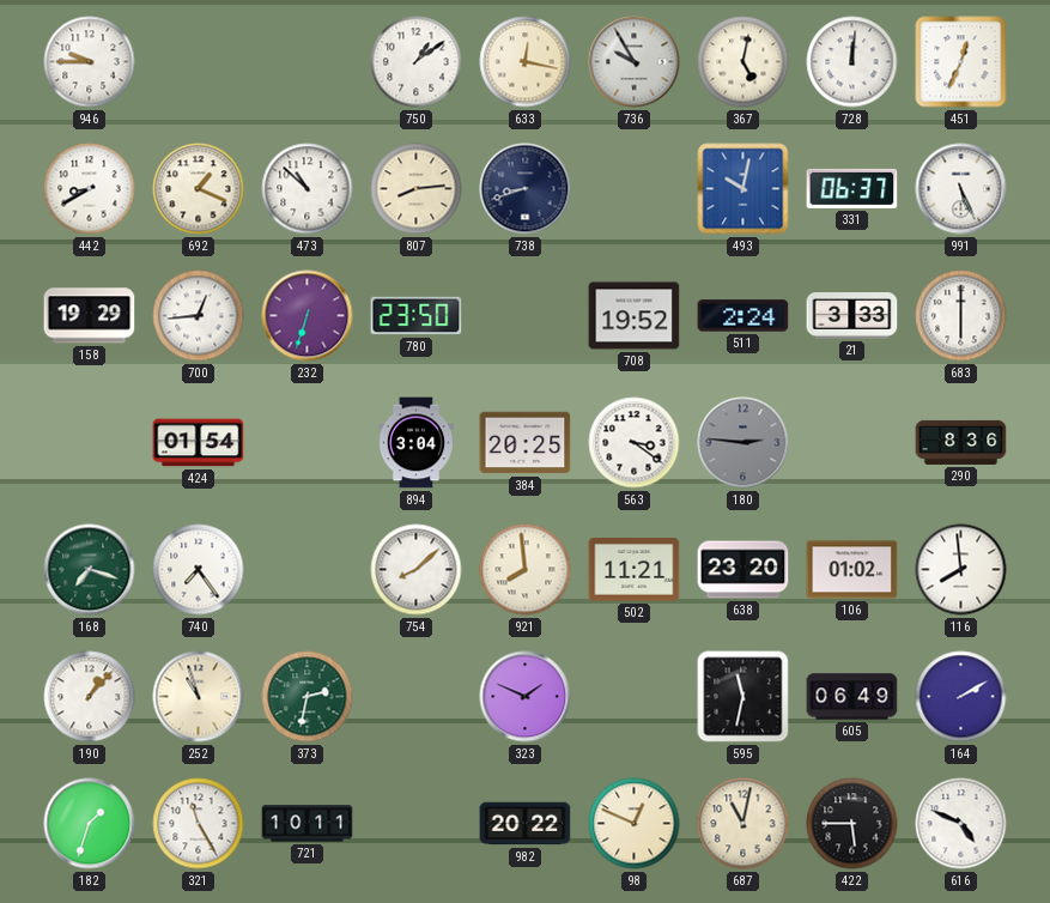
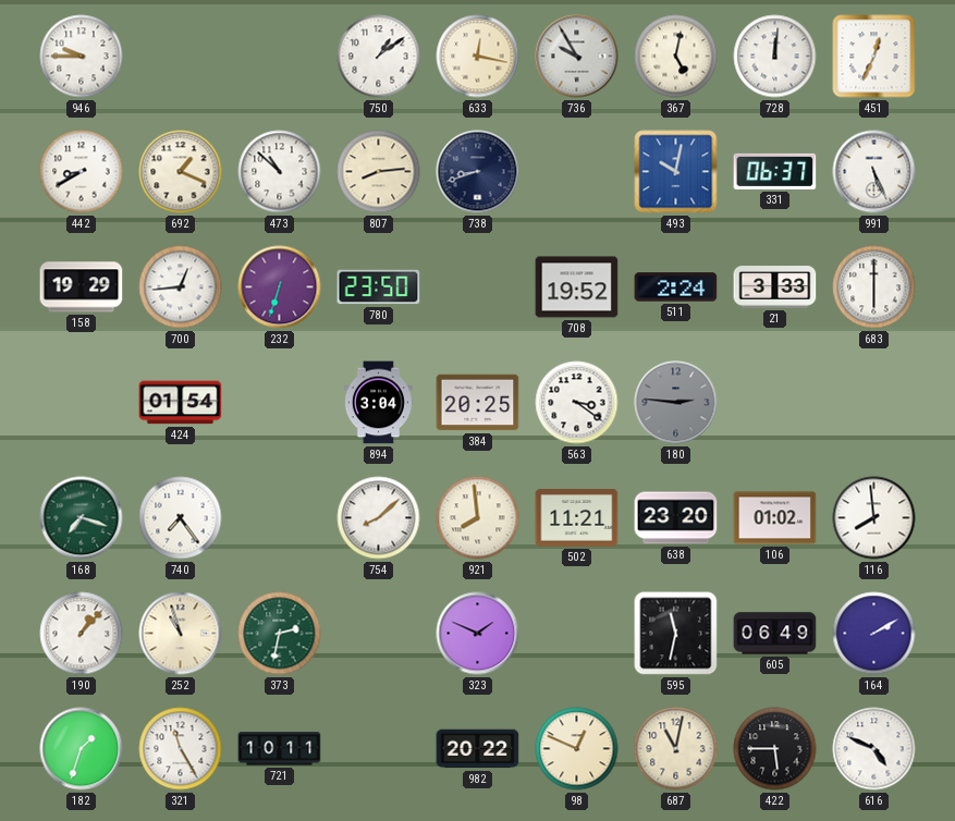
290: 8:36 -> none
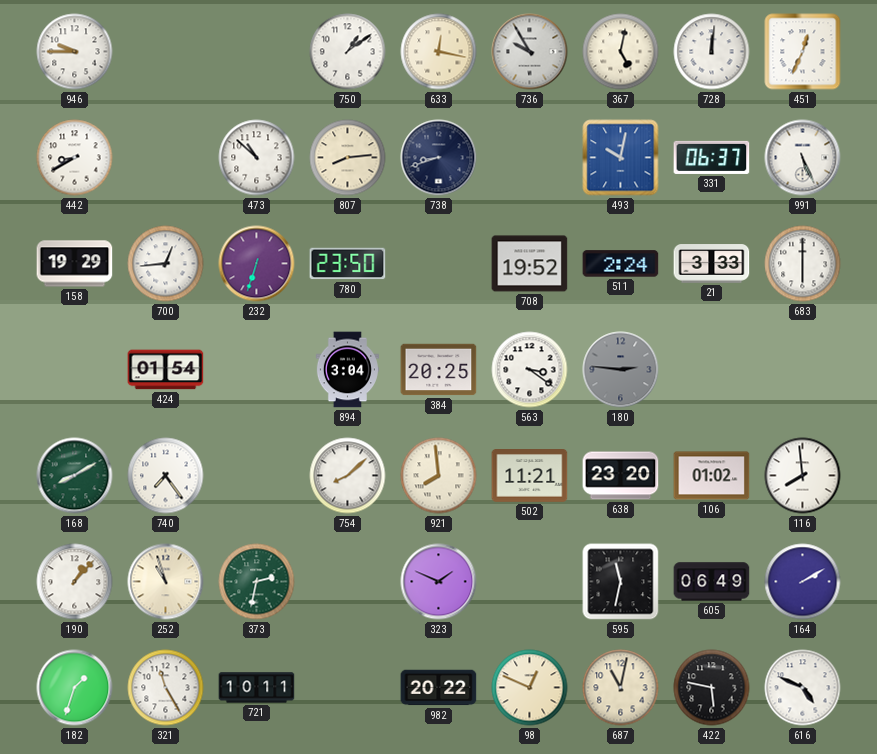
692: 1:19 -> none
168: 7:18 -> 8:10
422: 5:45 -> 5:47
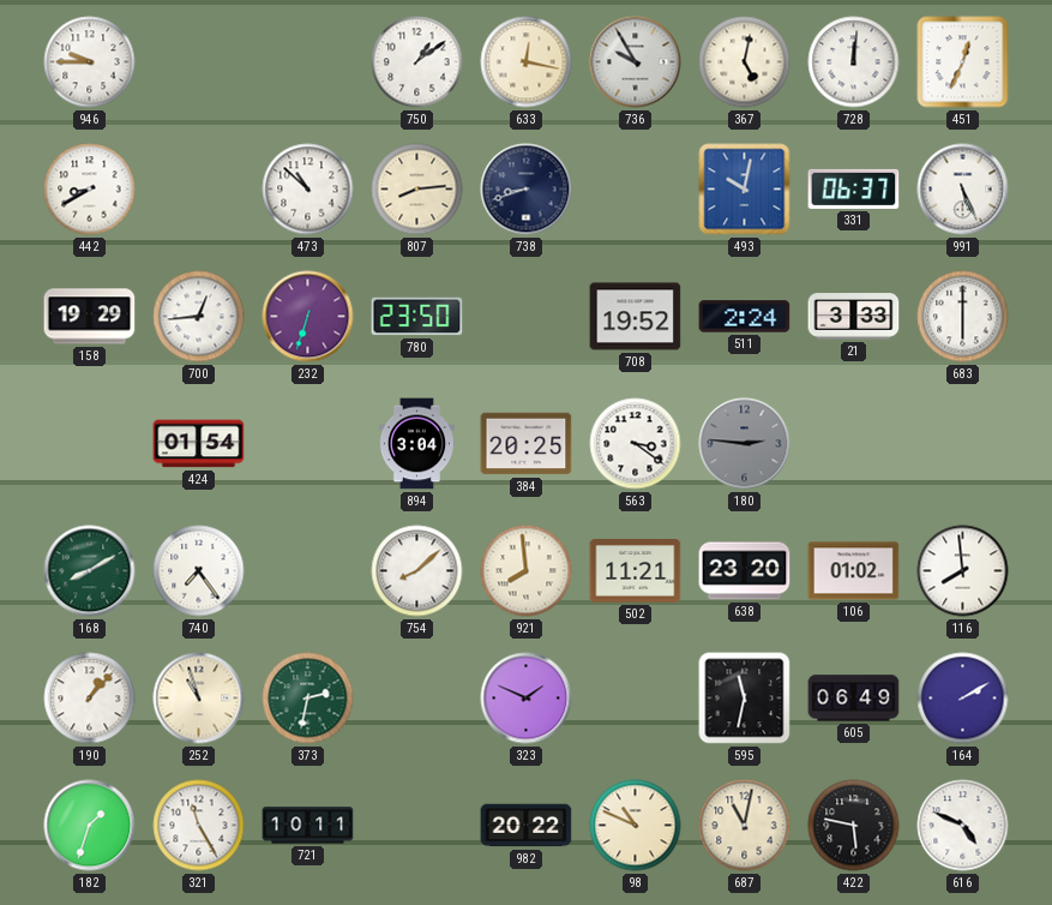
98: 12:49 -> 10:49
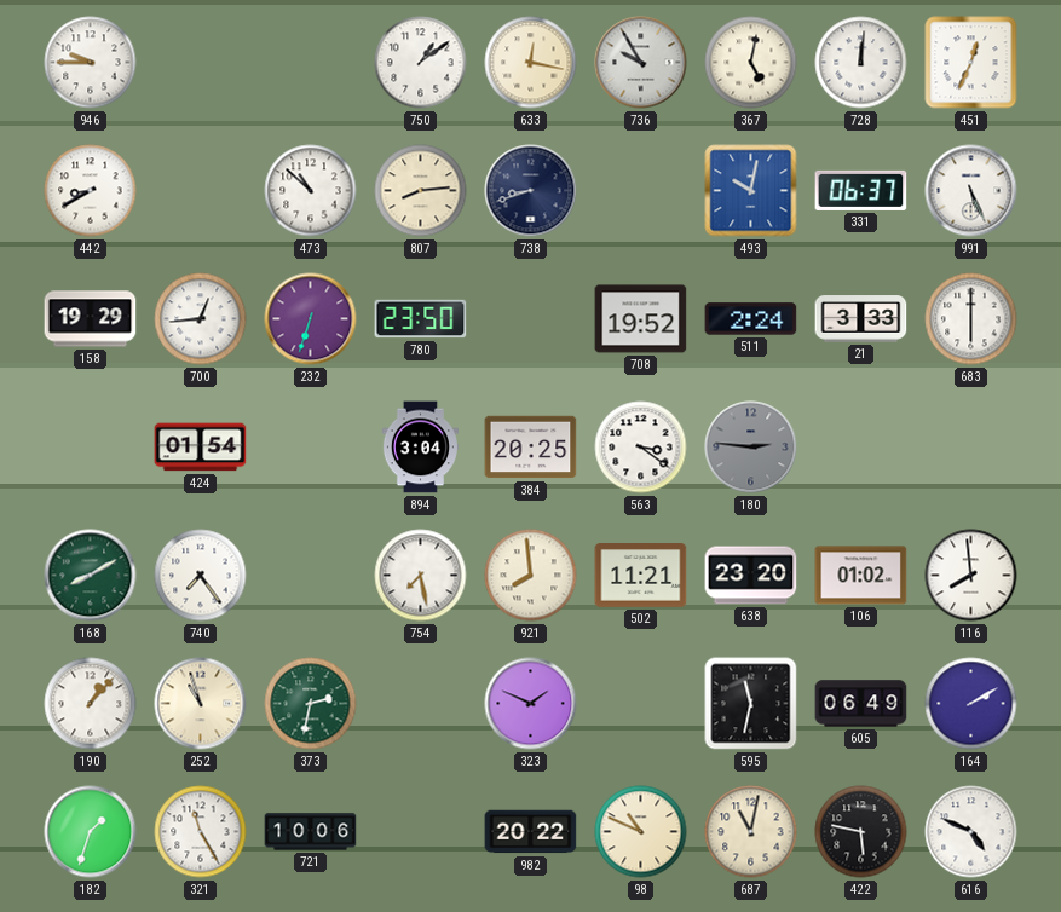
754: 8:08 -> 7:28
721: 10:11 -> 10:06
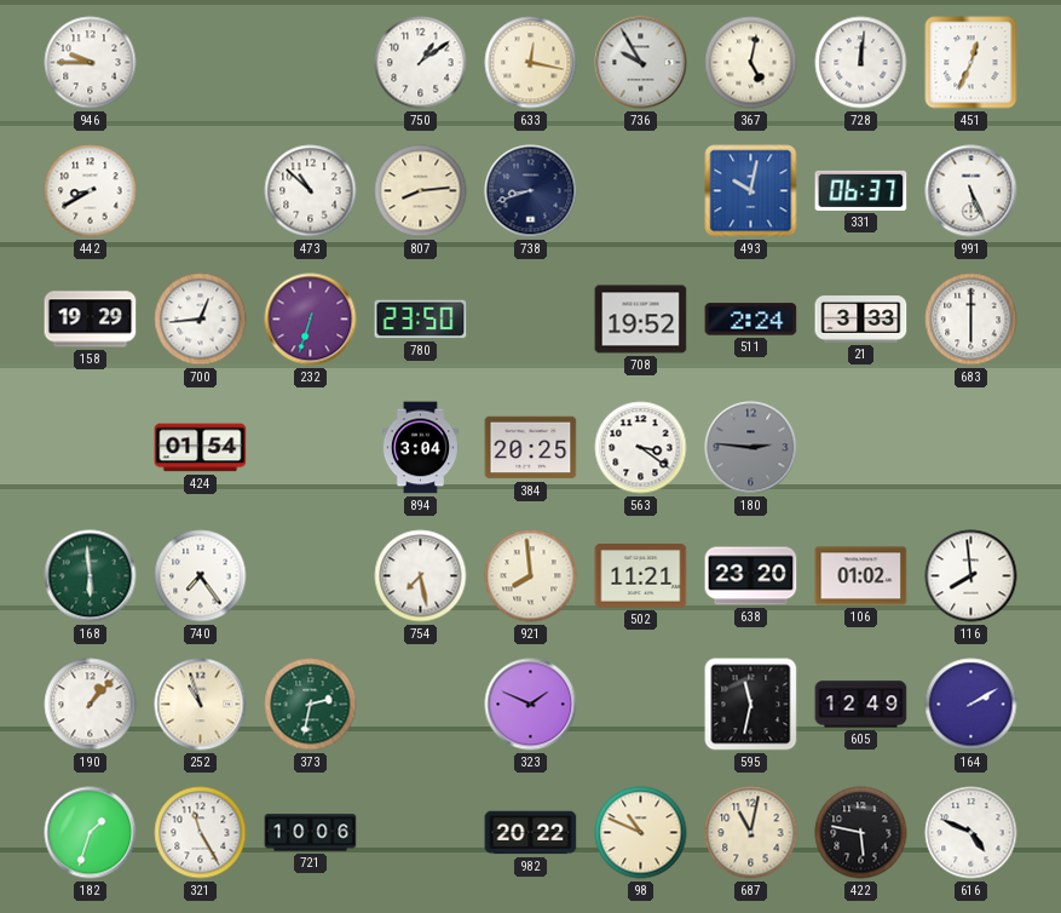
168: 8:10 -> 5:59
605: 06:49 -> 12:49
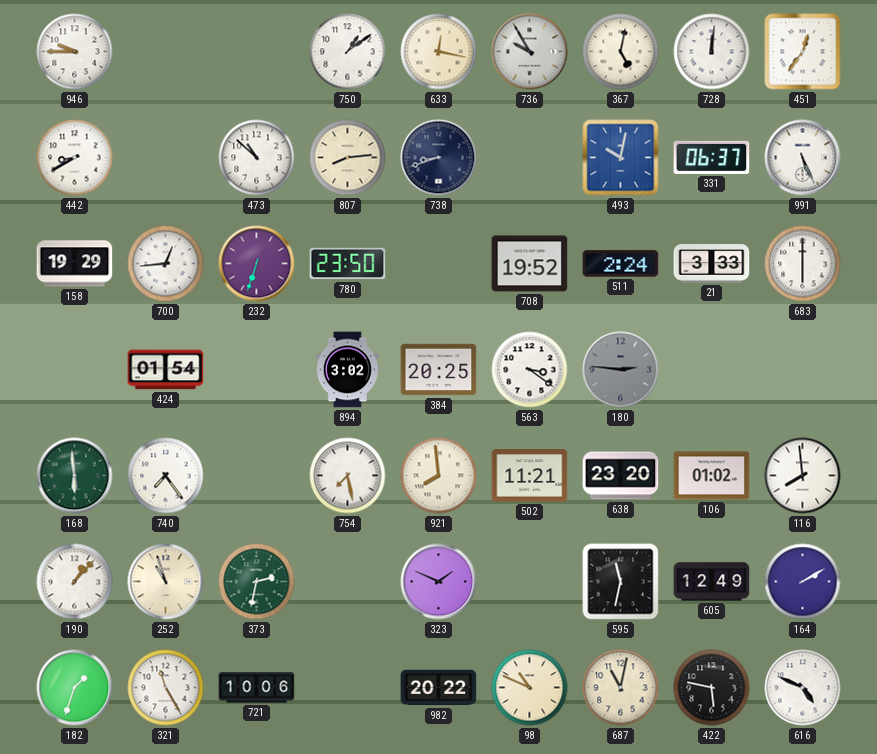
451: 12:34 -> 12:36
894: 3:04 -> 3:02
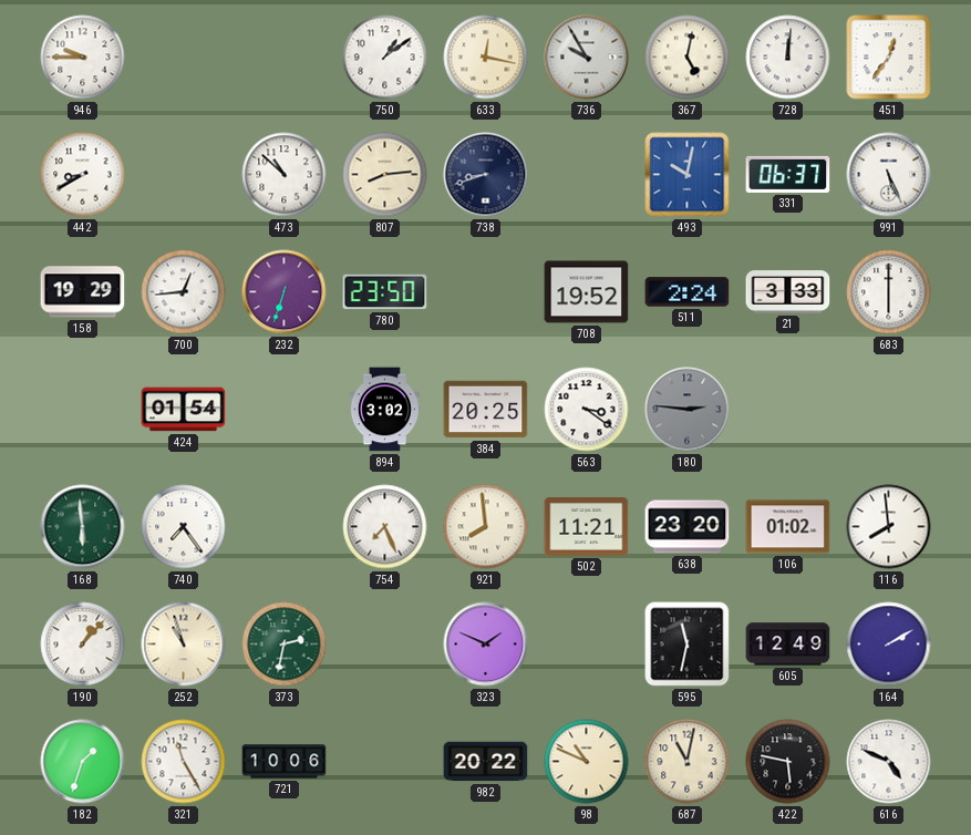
754: 7:28 -> 7:26
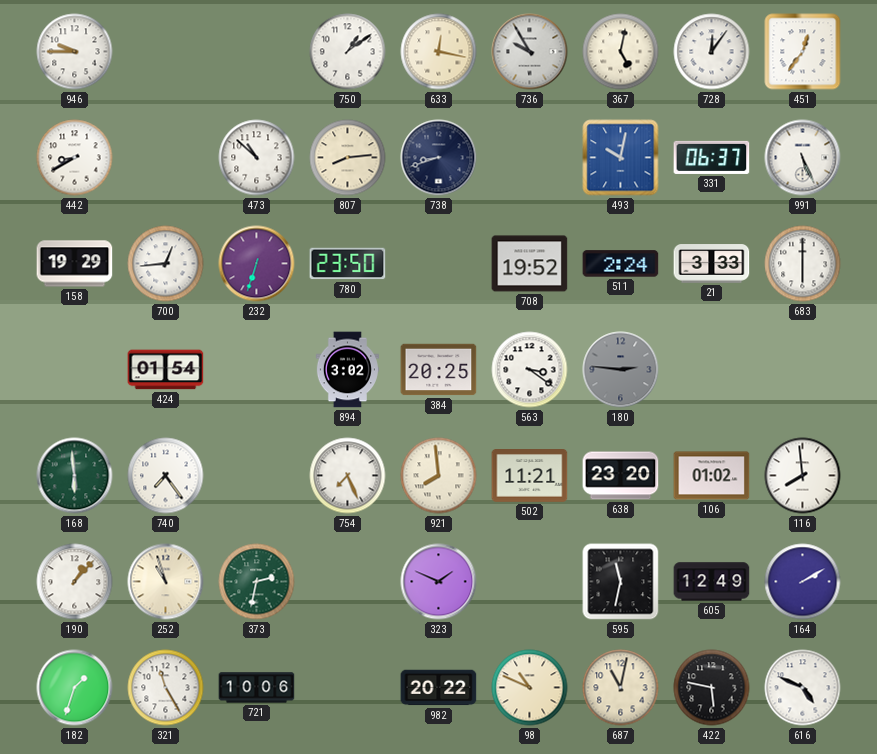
728: 12:01 -> 12:06
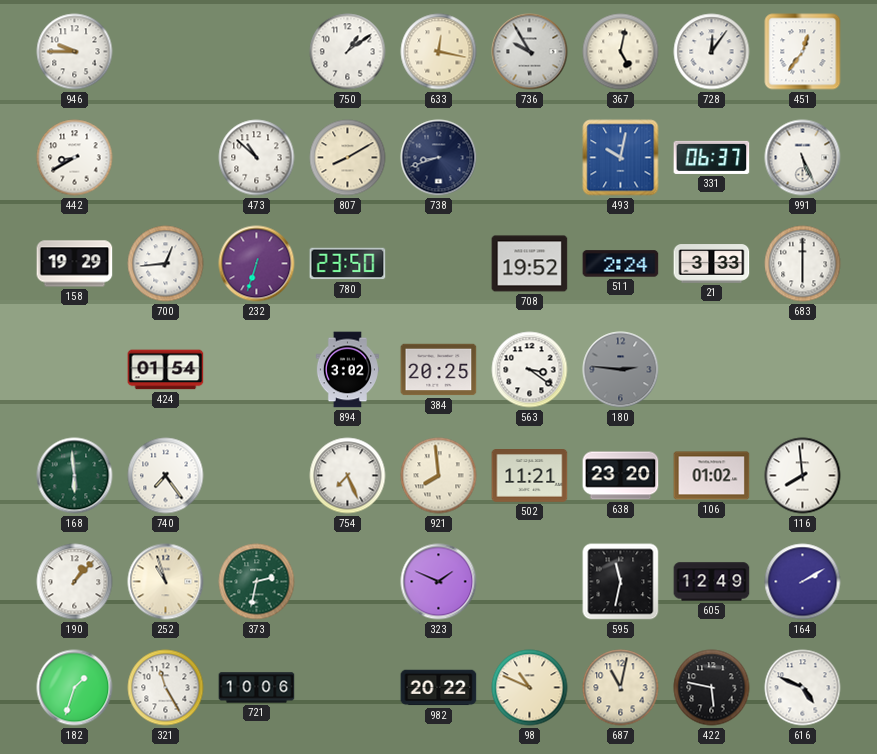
807: 8:14 -> 8:10
